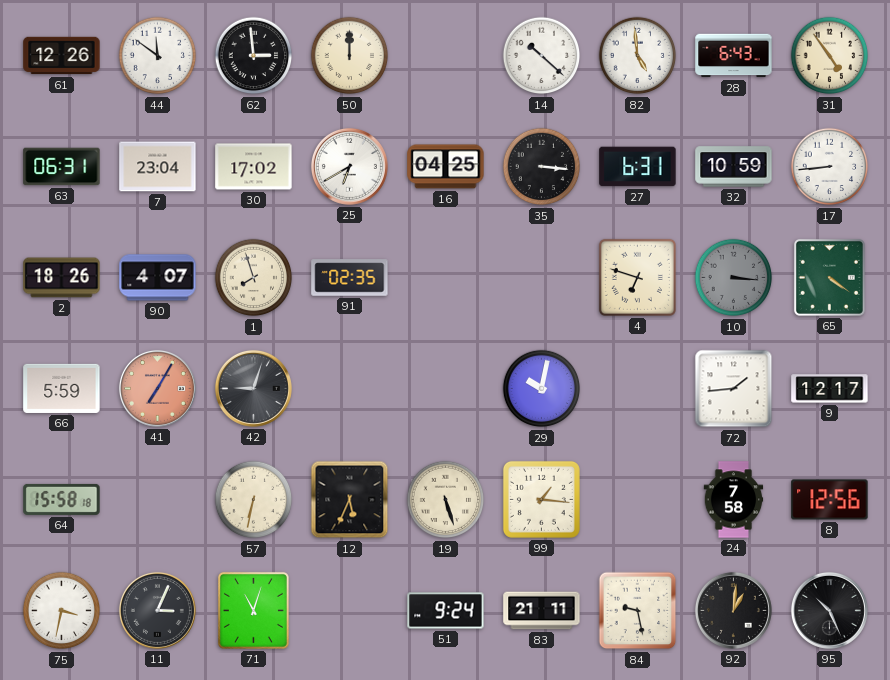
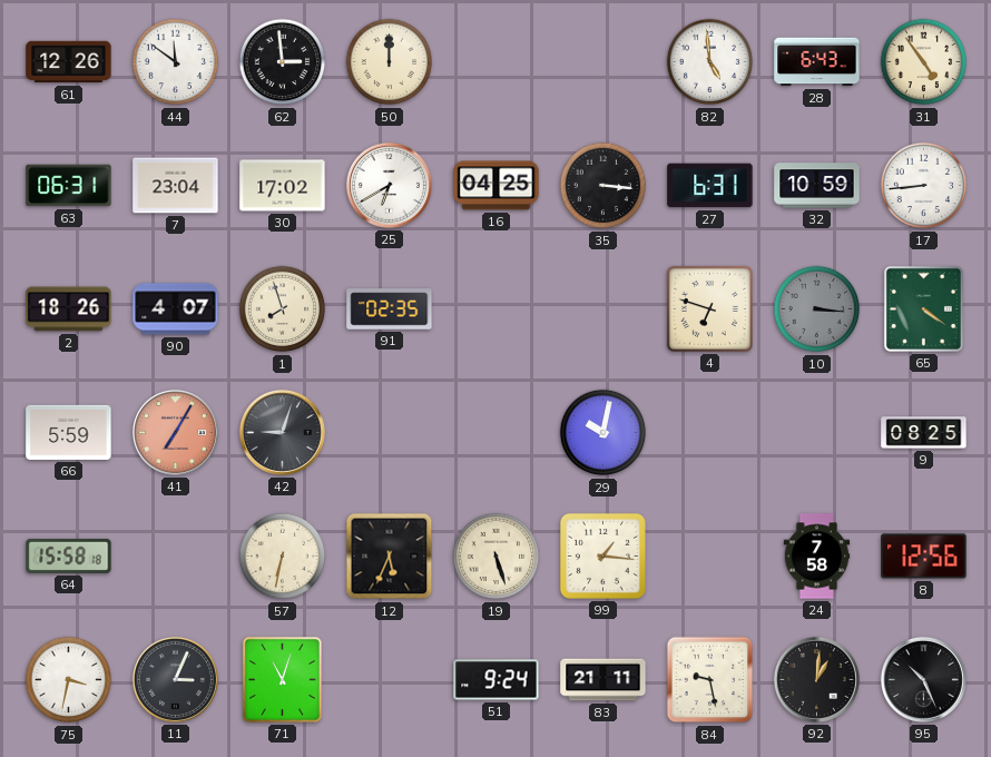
14: 10:22 -> none
72: 1:44 -> none
9: 12:17 -> 08:25
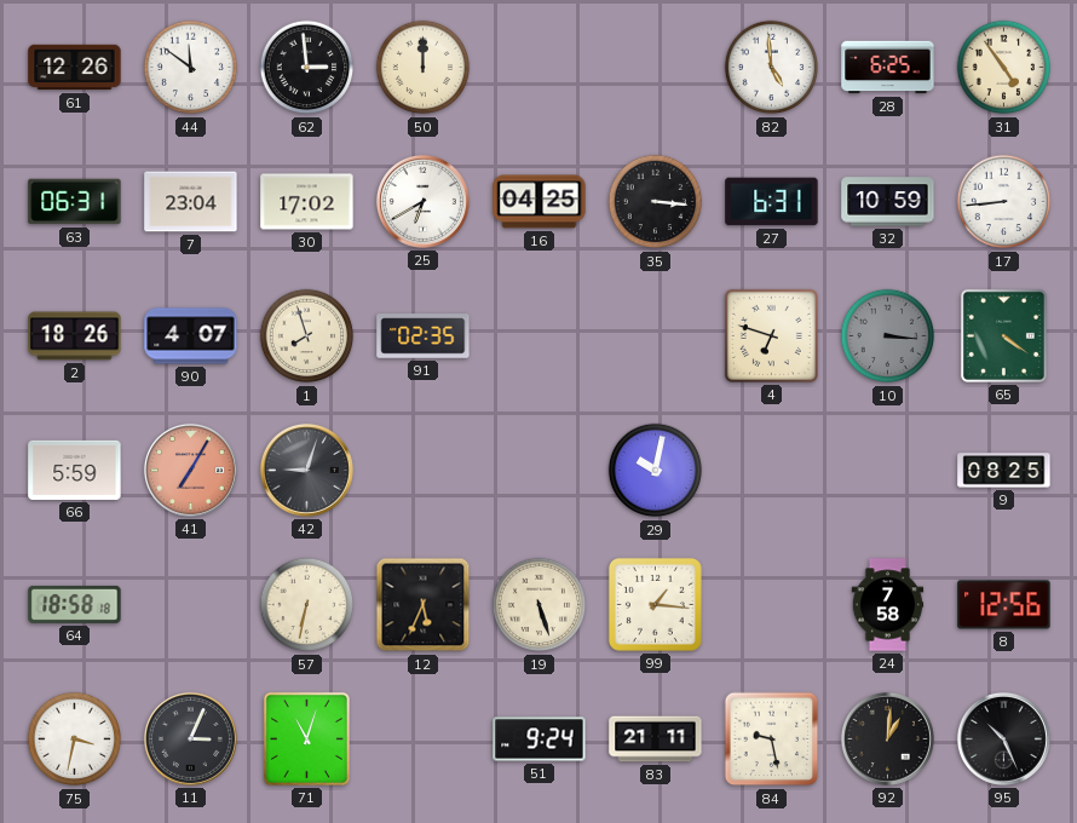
28: 6:43 -> 6:25
64: 15:58 -> 18:58
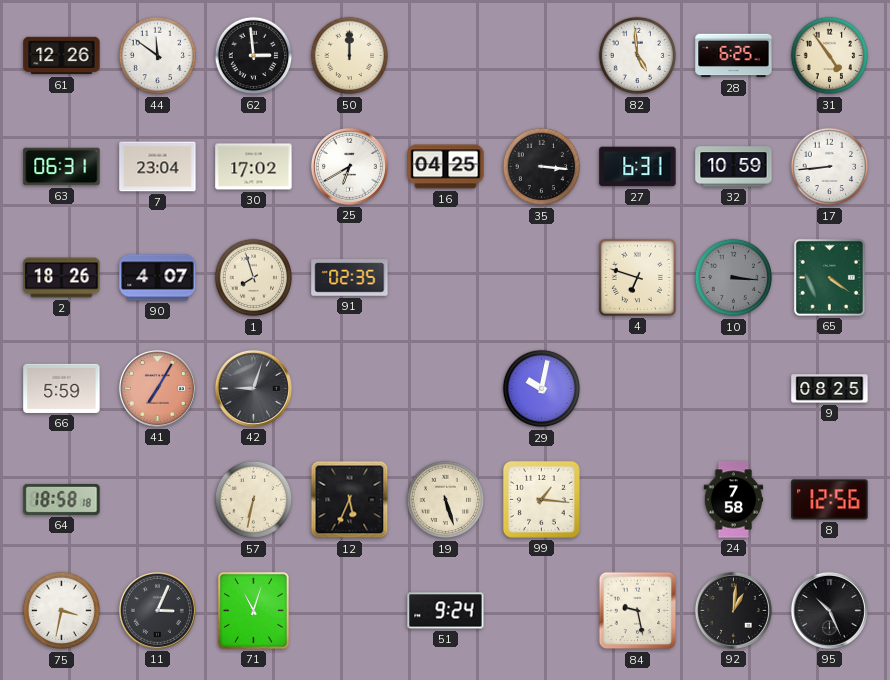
83: 21:11 -> none
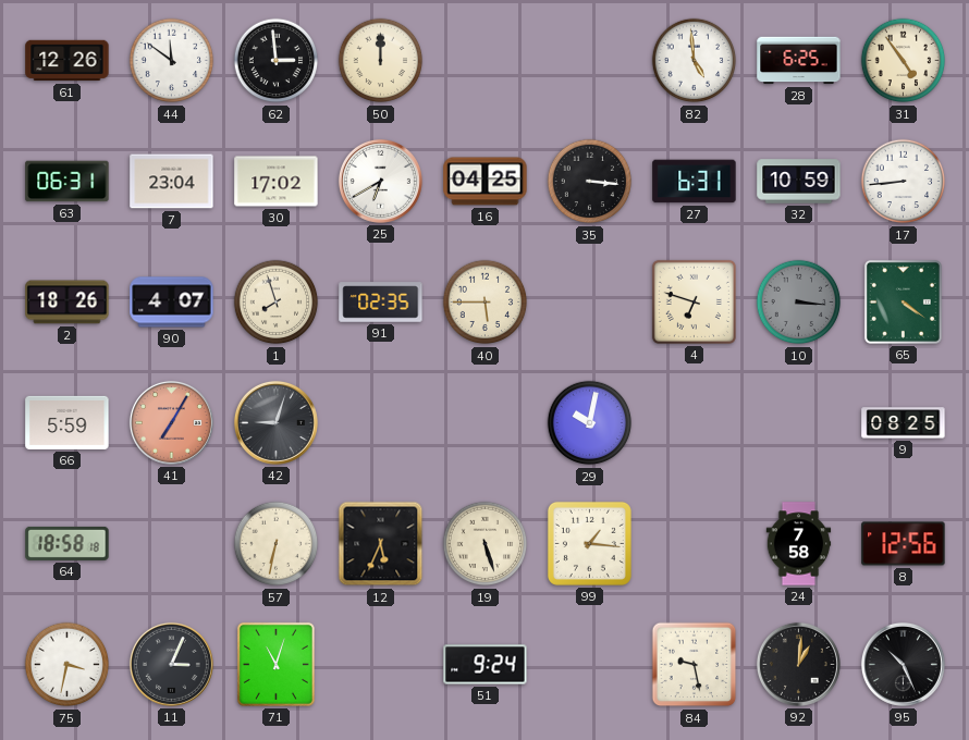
40: none -> 5:45
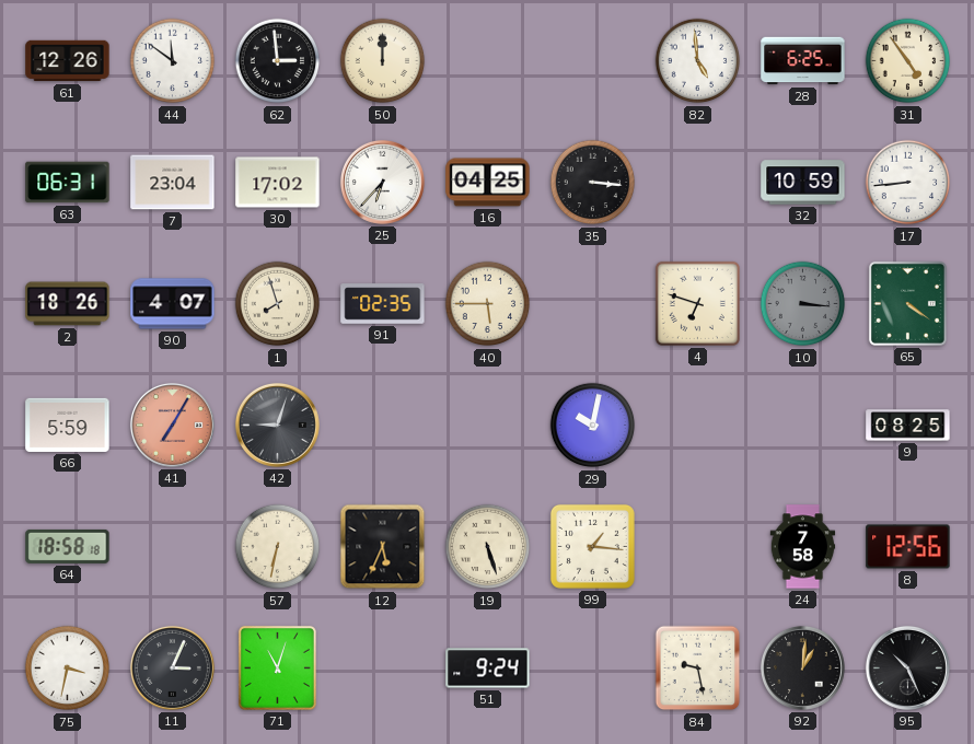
25: 6:40 -> 6:37
27: 6:31 -> none
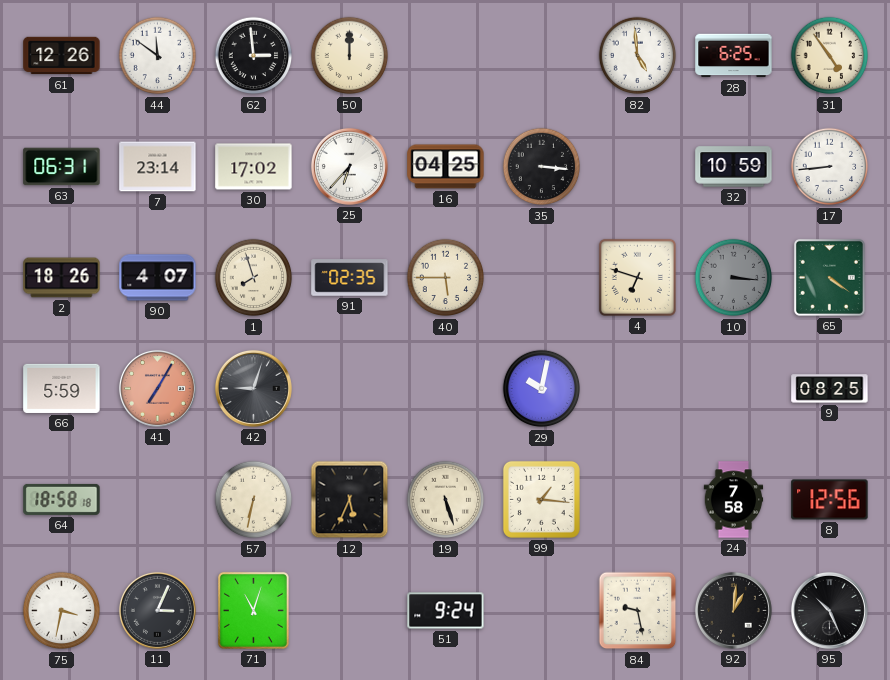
7: 23:04 -> 23:14
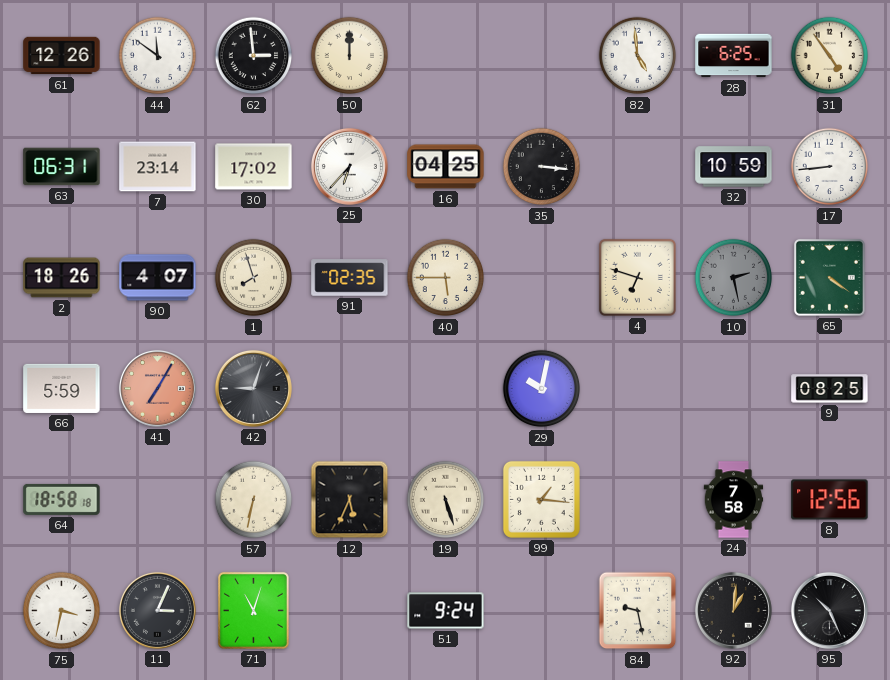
10: 3:16 -> 2:28
